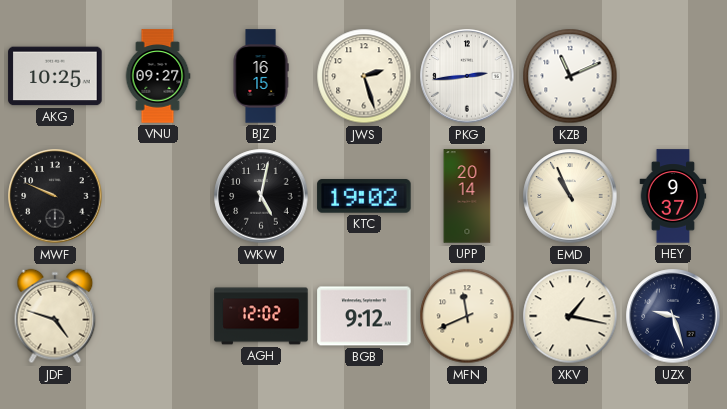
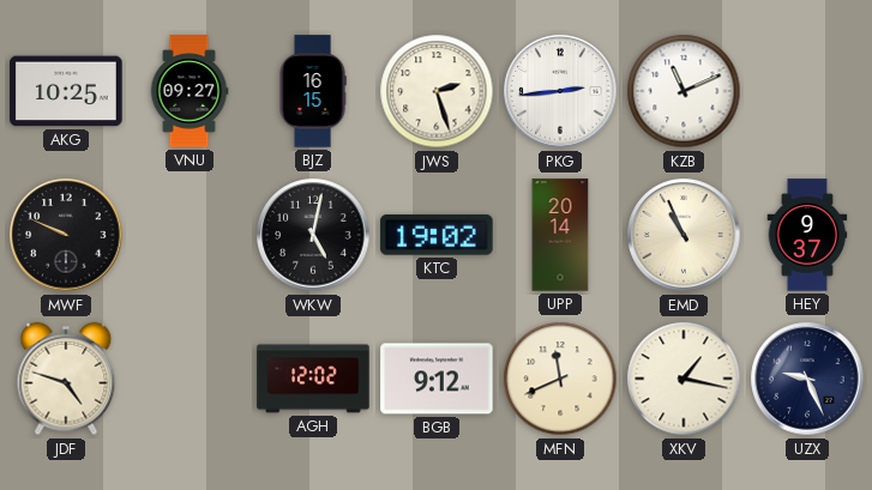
UZX: 9:27 -> 9:26
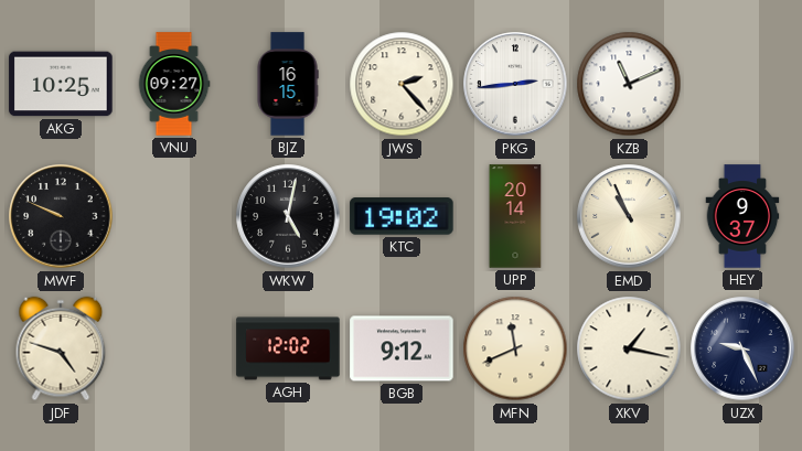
JWS: 2:27 -> 2:23
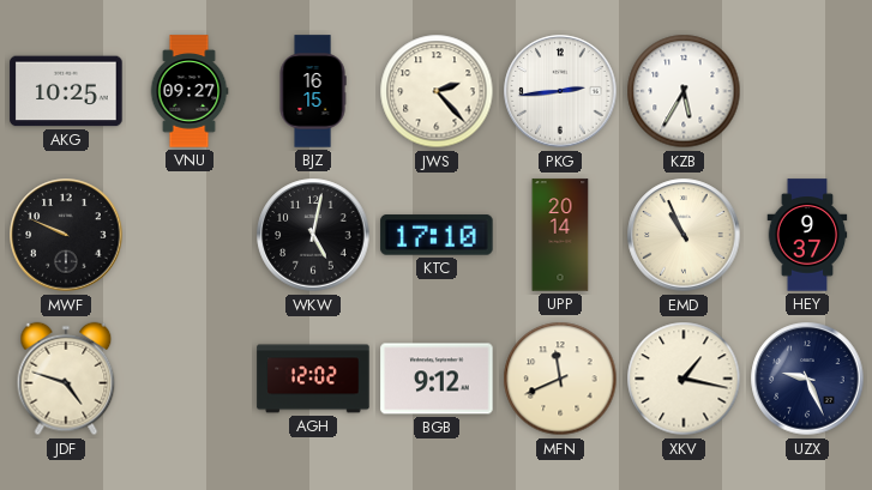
KZB: 11:11 -> 5:35
KTC: 19:02 -> 17:10
